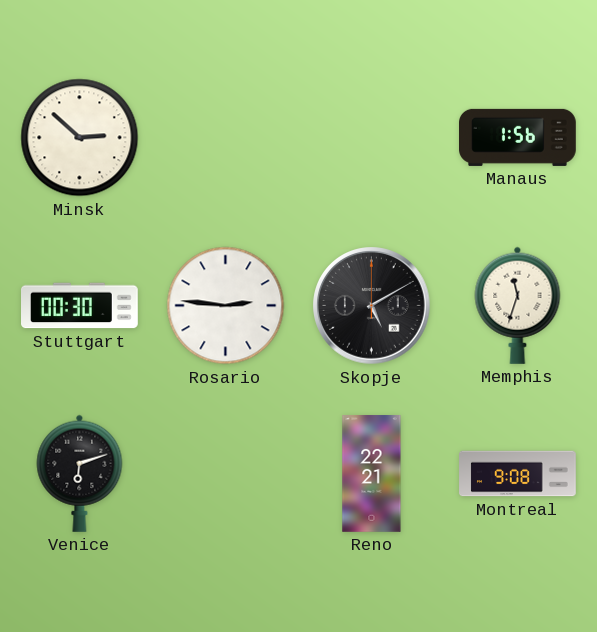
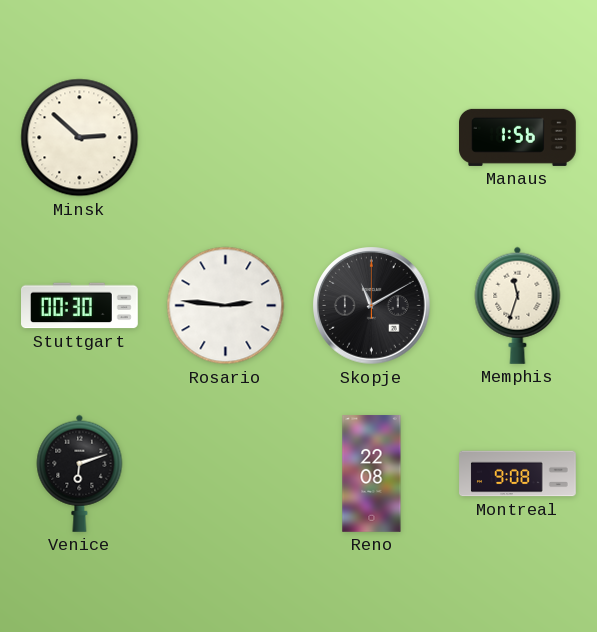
Skopje: 5:10 -> 11:10
Reno: 22:21 -> 22:08
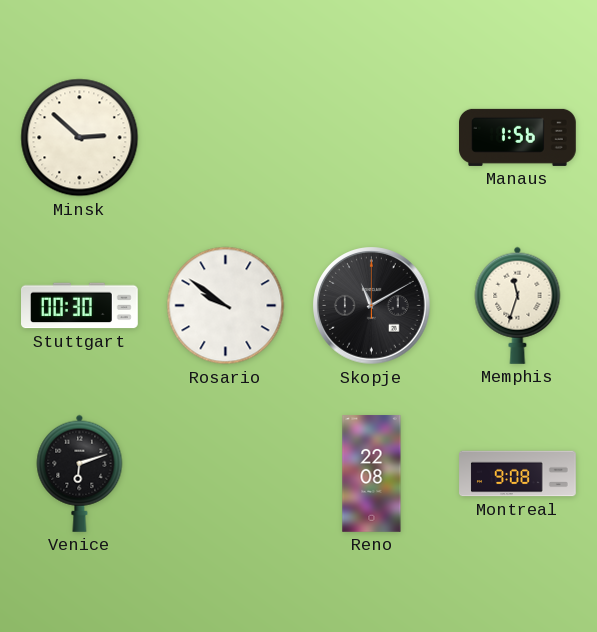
Rosario: 2:46 -> 9:51
